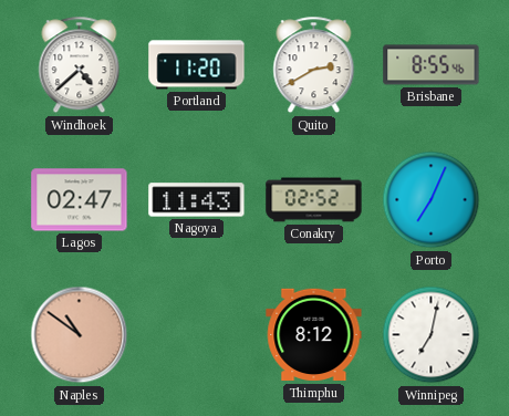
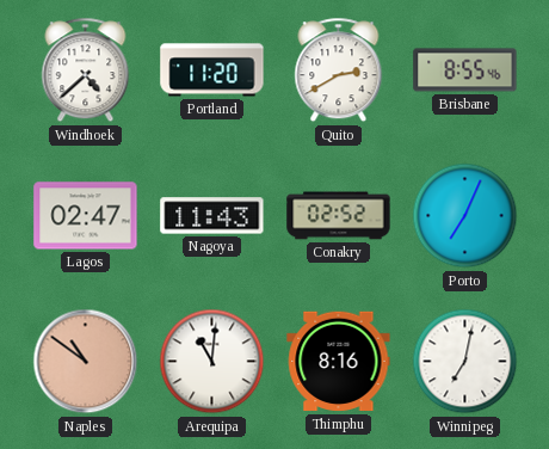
Arequipa: none -> 11:01
Thimphu: 8:12 -> 8:16
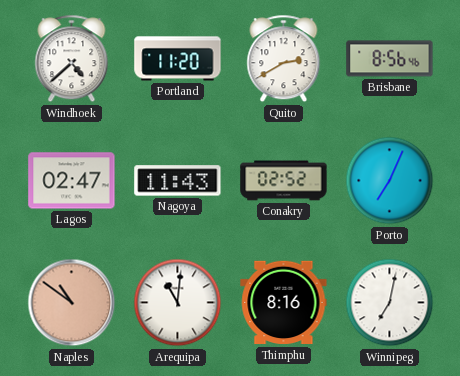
Brisbane: 8:55 -> 8:56
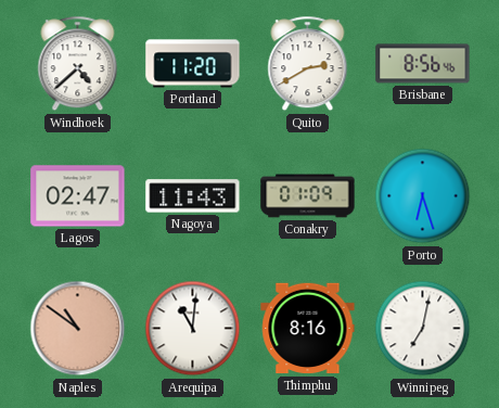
Conakry: 02:52 -> 01:09
Porto: 7:04 -> 6:27
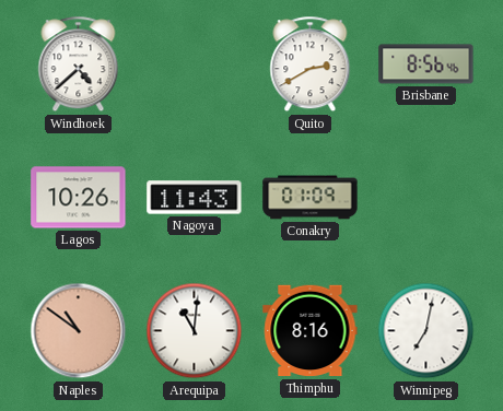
Portland: 11:20 -> none
Lagos: 02:47 -> 10:26
Porto: 6:27 -> none
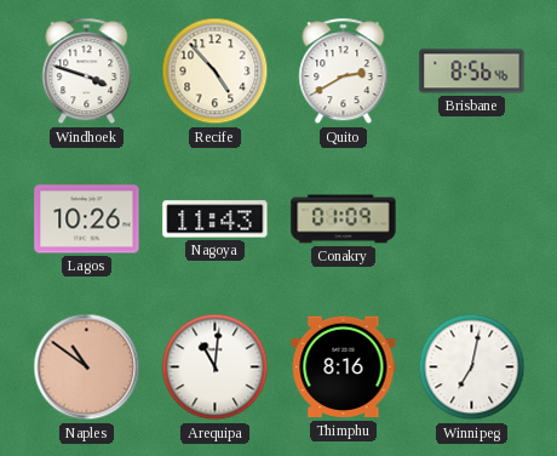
Windhoek: 4:38 -> 3:48
Recife: none -> 4:53
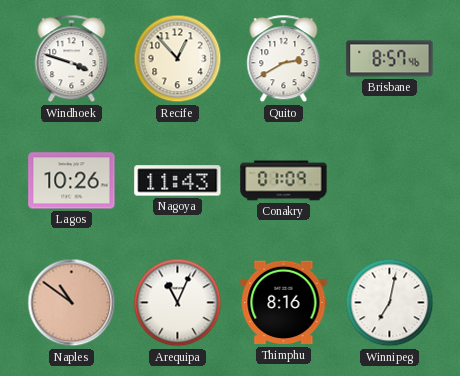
Recife: 4:53 -> 12:53
Brisbane: 8:56 -> 8:57
Arequipa: 11:01 -> 11:04
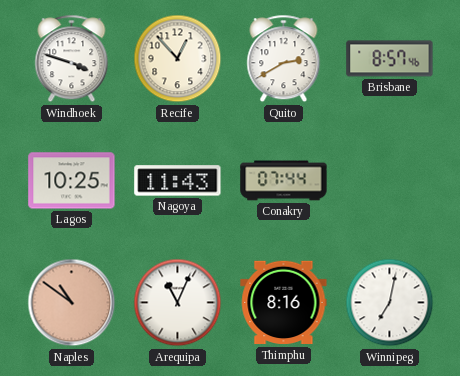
Lagos: 10:26 -> 10:25
Conakry: 01:09 -> 07:44
